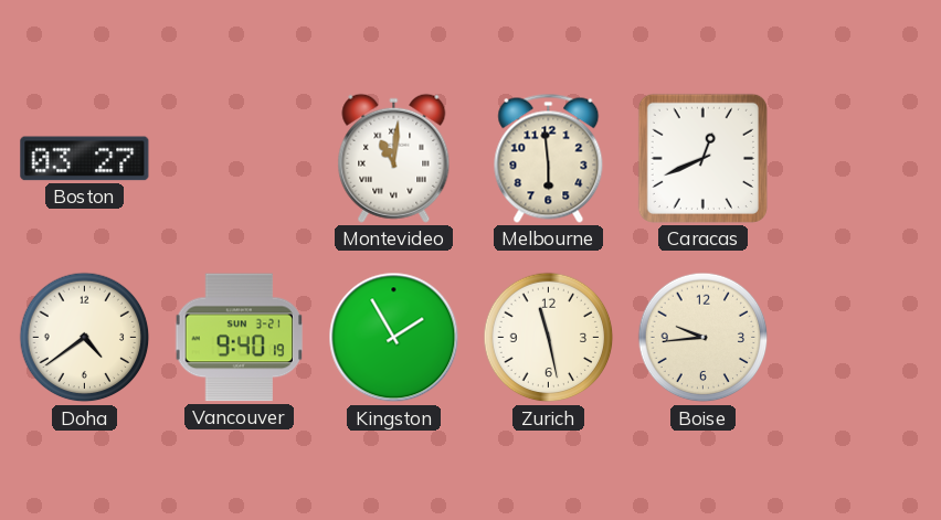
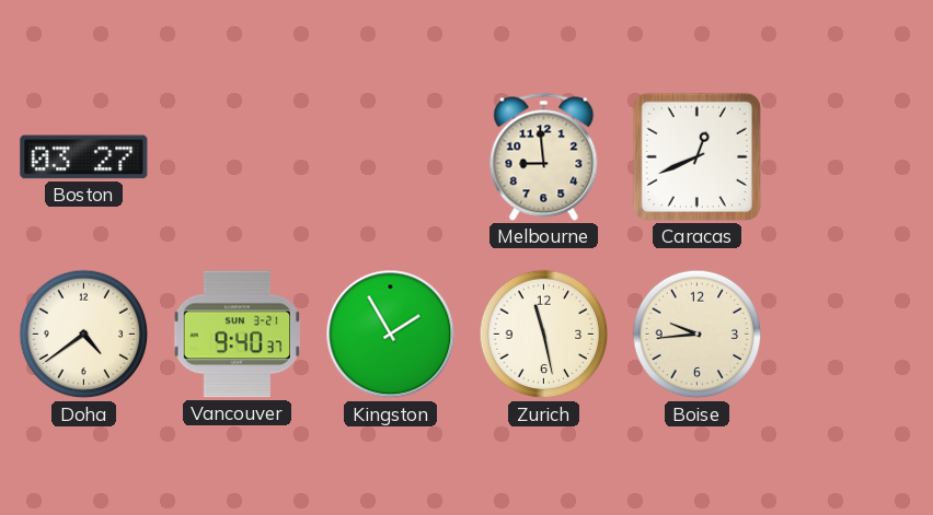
Montevideo: 11:01 -> none
Melbourne: 5:59 -> 8:59
Vancouver: 9:40:19 -> 9:40:37
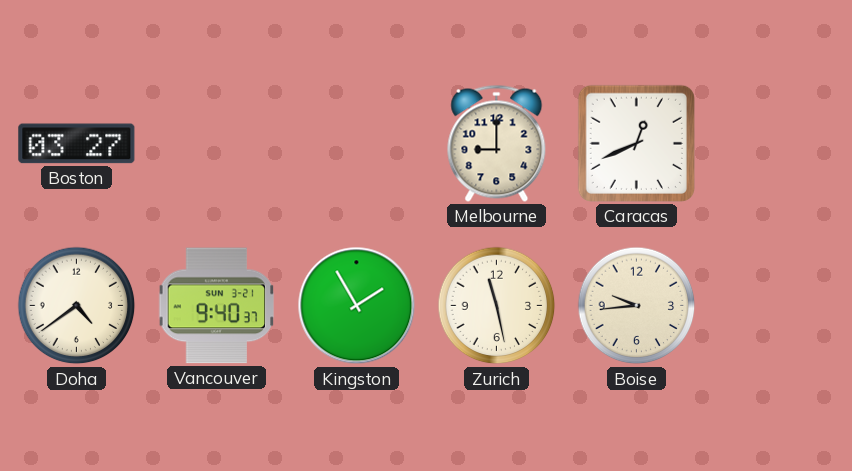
Melbourne: 8:59 -> 9:00
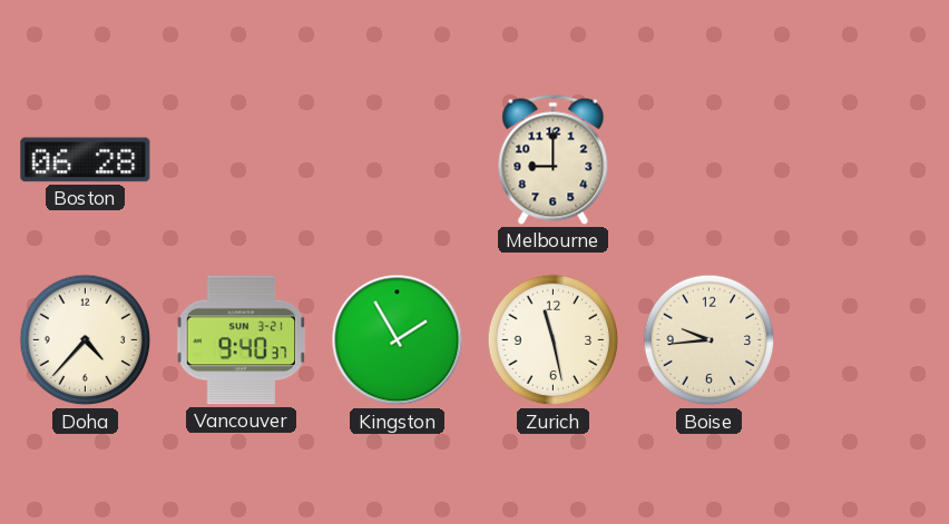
Boston: 03:27 -> 06:28
Caracas: 12:41 -> none
Doha: 4:39 -> 4:37
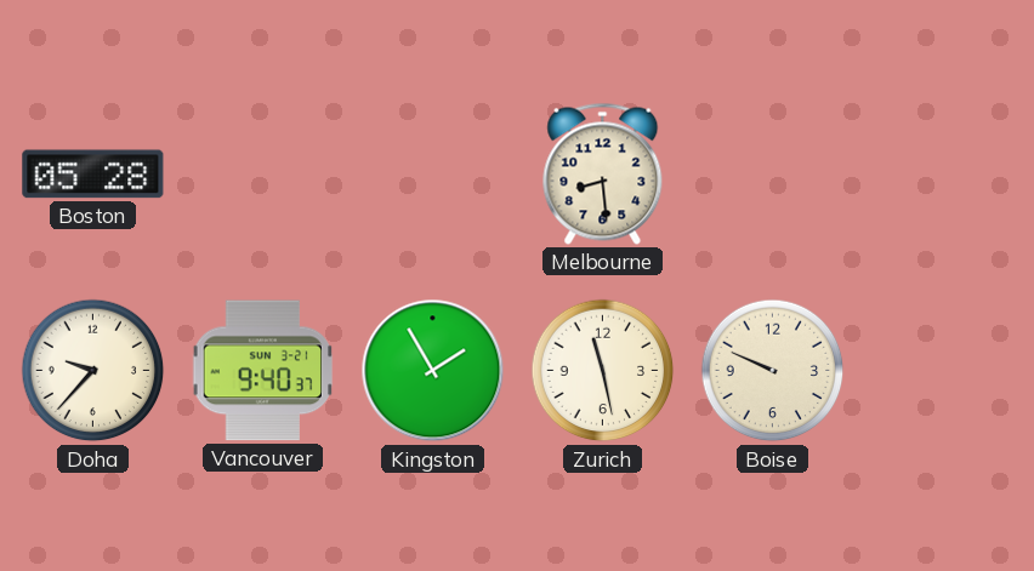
Boston: 06:28 -> 05:28
Melbourne: 9:00 -> 8:29
Doha: 4:37 -> 9:37
Boise: 9:44 -> 9:49
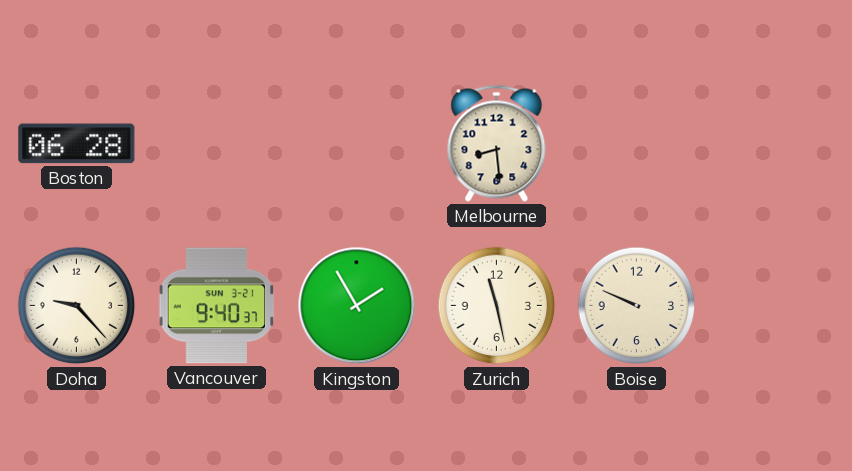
Boston: 05:28 -> 06:28
Doha: 9:37 -> 9:23
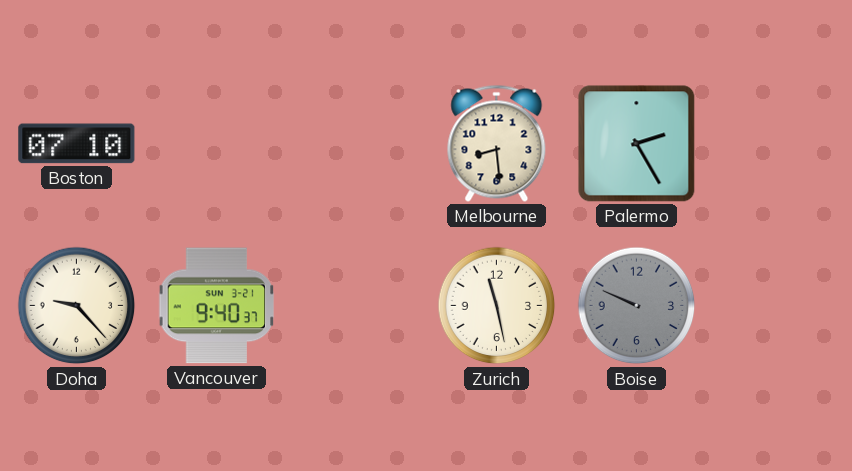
Boston: 06:28 -> 07:10
Palermo: none -> 2:25
Kingston: 1:55 -> none
Boise dial: cream -> grey
